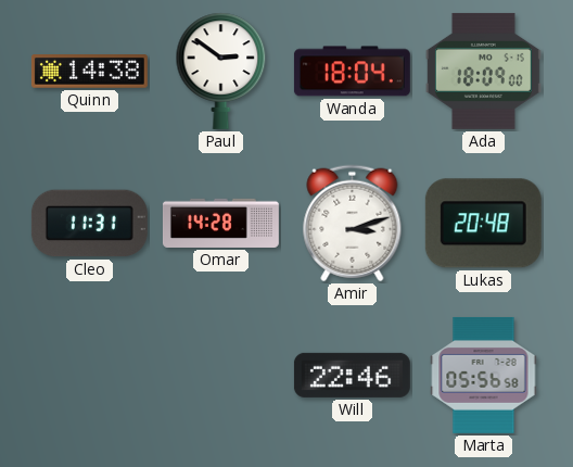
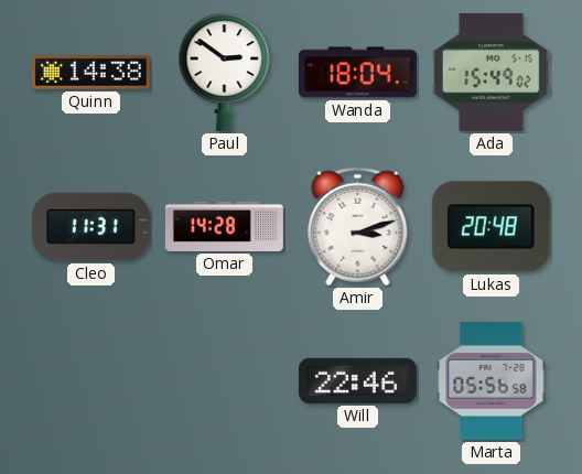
Ada: 18:09 -> 15:49
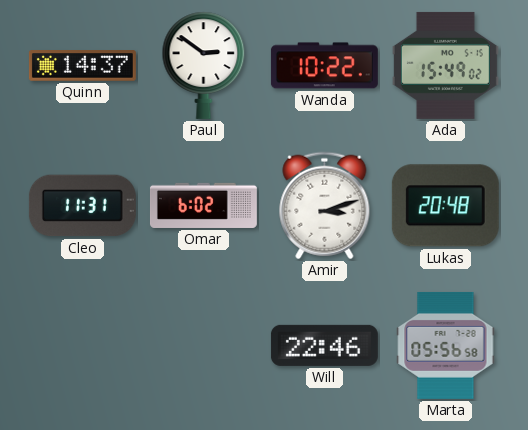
Quinn: 14:38 -> 14:37
Wanda: 18:04 -> 10:22
Omar: 14:28 -> 6:02
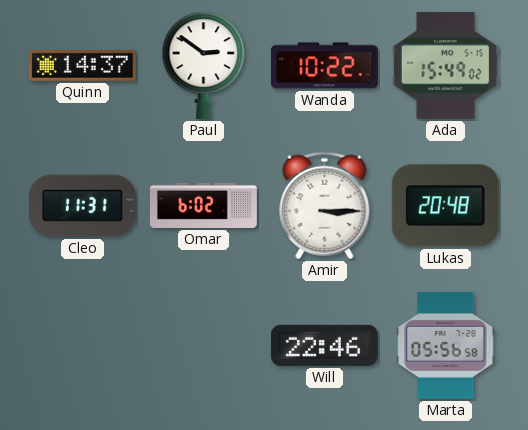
Amir: 3:12 -> 3:15
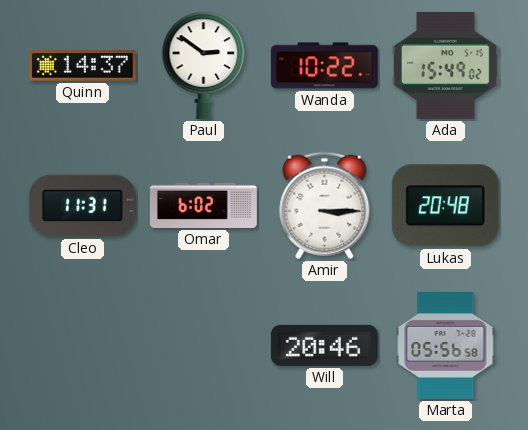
Will: 22:46 -> 20:46
